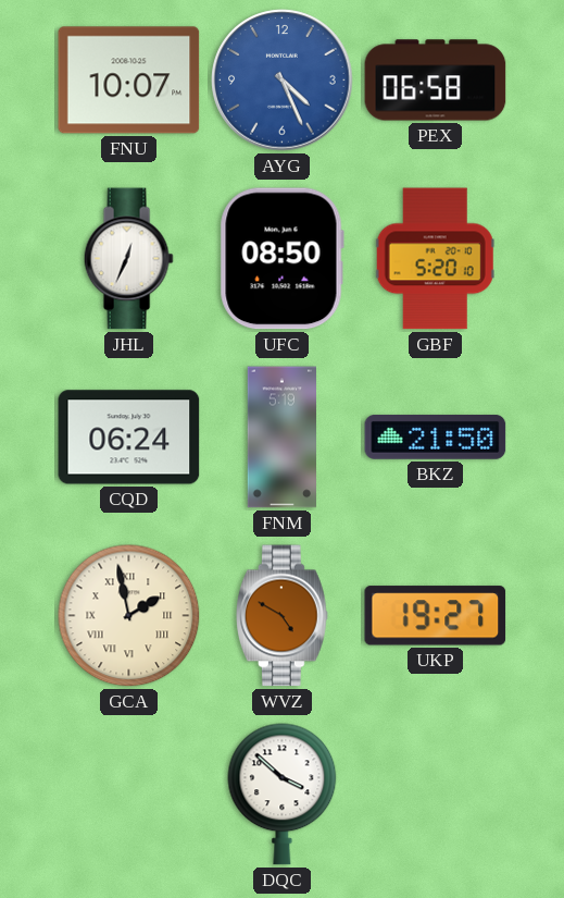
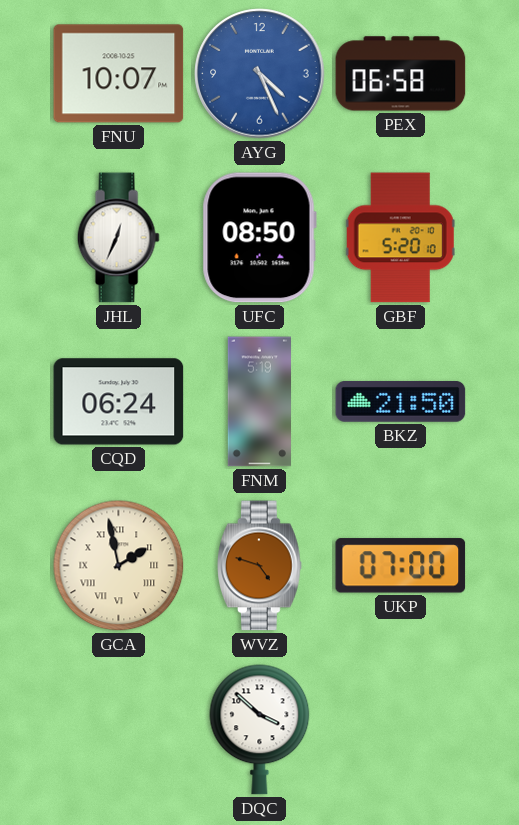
WVZ: 4:50 -> 4:48
UKP: 19:27 -> 07:00
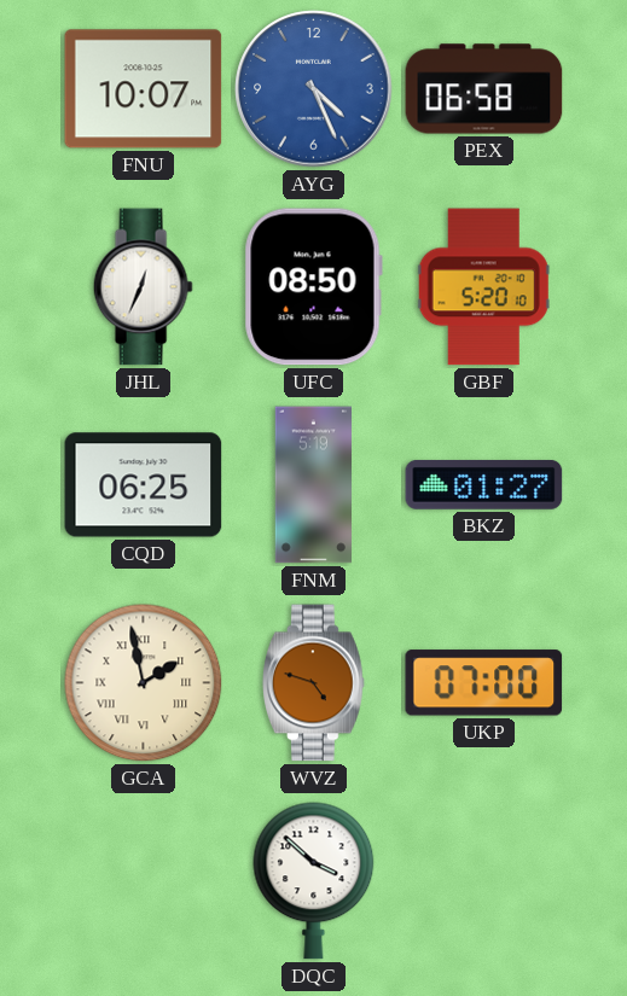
CQD: 06:24 -> 06:25
BKZ: 21:50 -> 01:27
